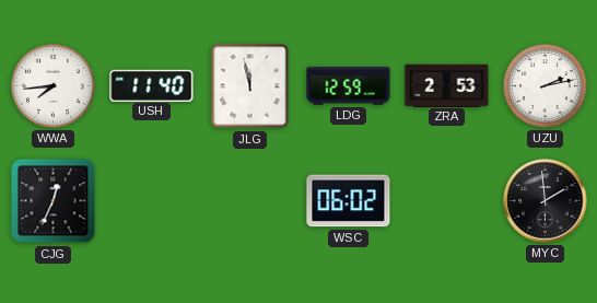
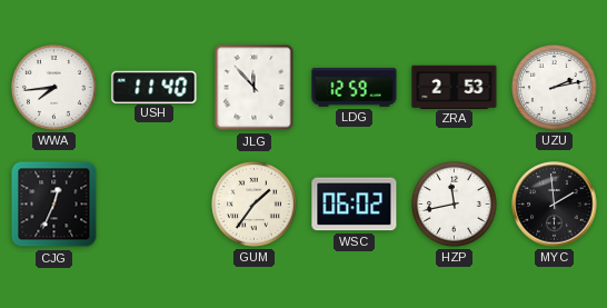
JLG: 11:58 -> 11:53
GUM: none -> 1:36
HZP: none -> 11:43
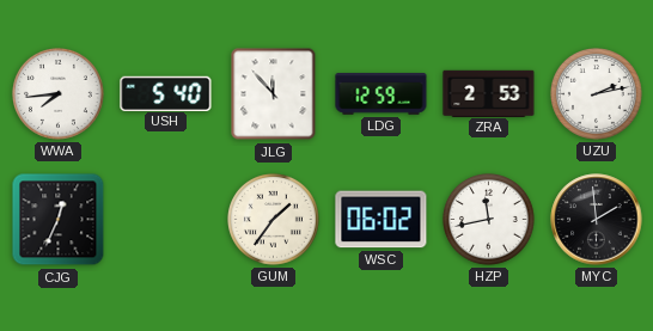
USH: 11:40 -> 5:40
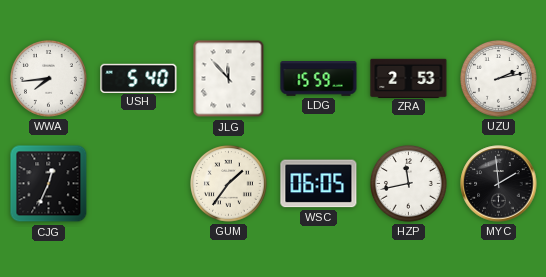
LDG: 12:59 -> 15:59
WSC: 06:02 -> 06:05
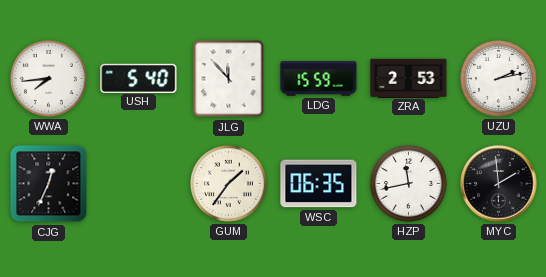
WSC: 06:05 -> 06:35
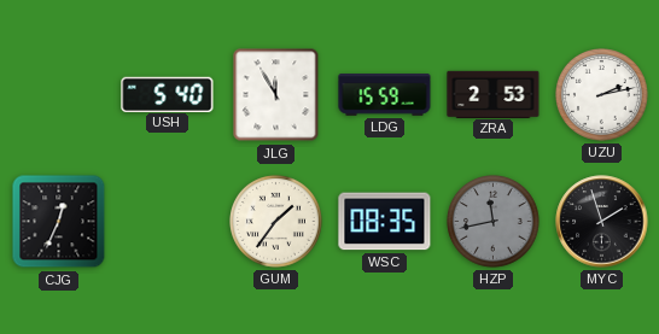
WWA: 7:44 -> none
JLG: 11:53 -> 11:55
WSC: 06:35 -> 08:35
HZP dial: white -> grey
MYC: 1:59 -> 1:57
